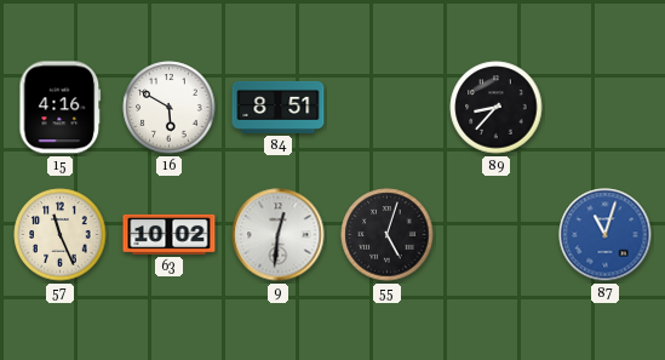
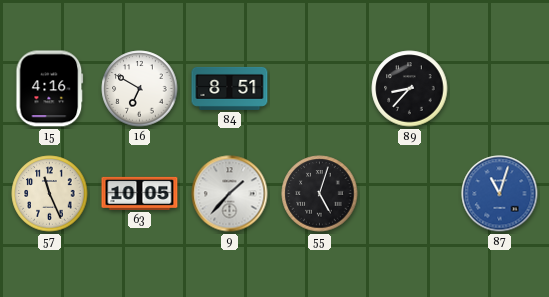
16: 5:50 -> 6:50
63: 10:02 -> 10:05
9: 12:31 -> 1:37
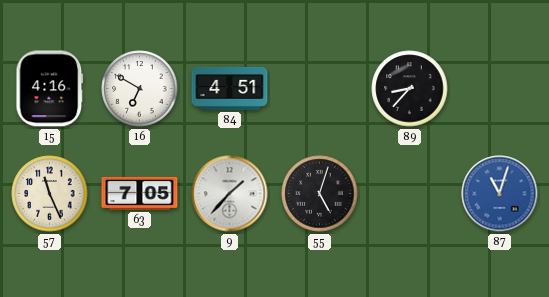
84: 8:51 -> 4:51
63: 10:05 -> 7:05
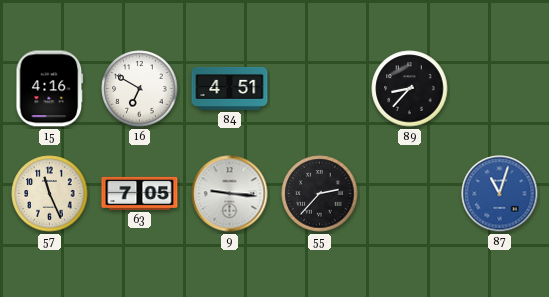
9: 1:37 -> 9:16
55: 5:03 -> 2:37
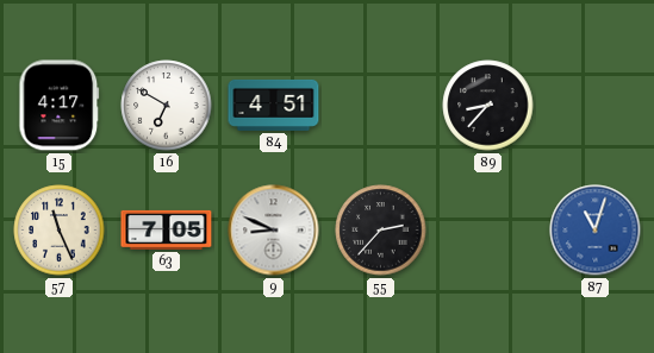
15: 4:16 -> 4:17
9: 9:16 -> 8:49
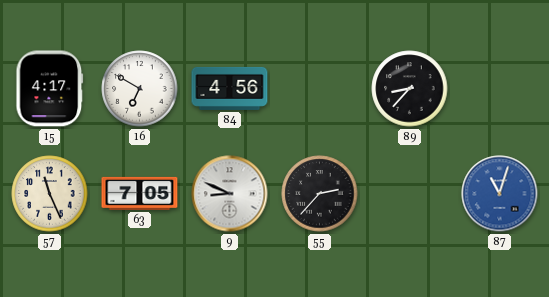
84: 4:51 -> 4:56
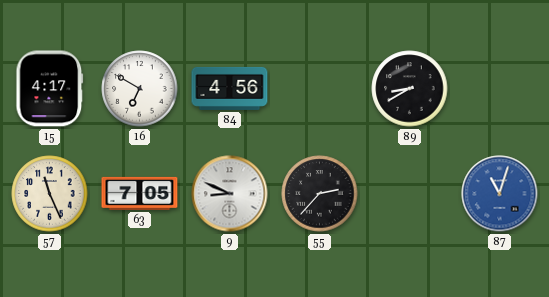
89: 8:37 -> 8:40
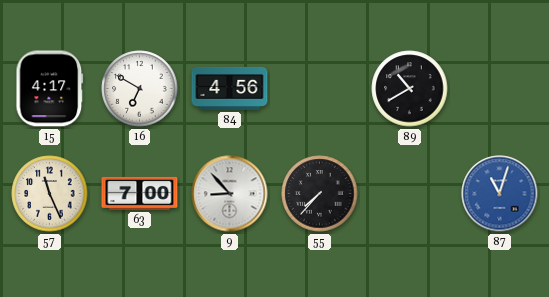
89: 8:40 -> 10:40
63: 7:05 -> 7:00
9: 8:49 -> 8:53
55: 2:37 -> 7:37
